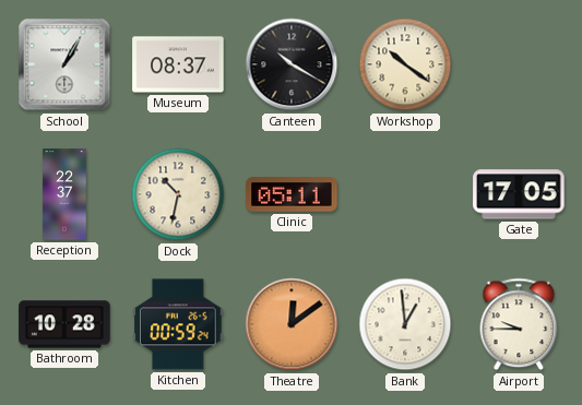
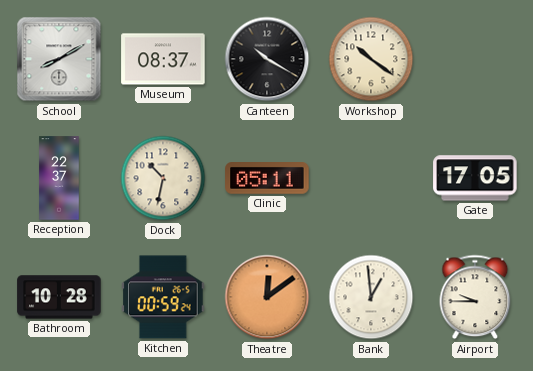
School: 1:05 -> 8:10
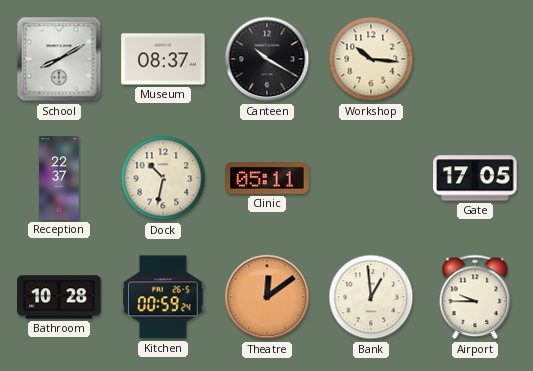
Workshop: 10:21 -> 10:16
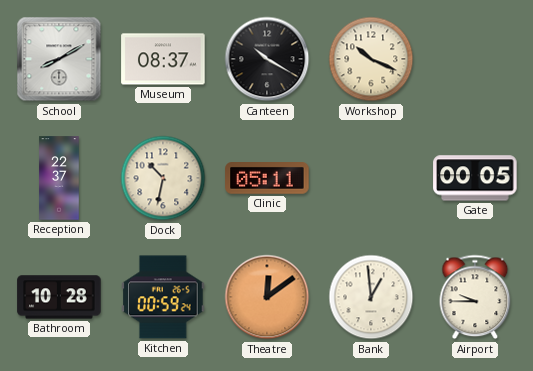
Workshop: 10:16 -> 10:19
Gate: 17:05 -> 00:05
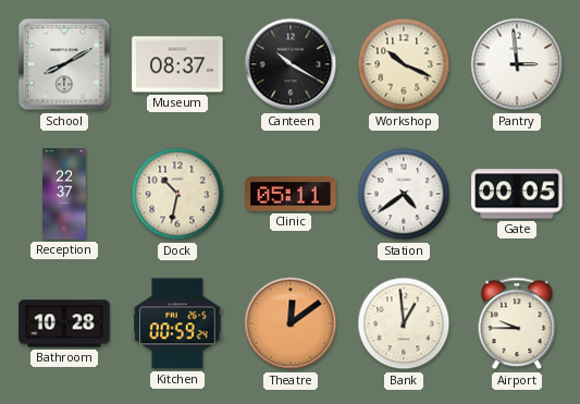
Pantry: none -> 2:59
Station: none -> 4:39
